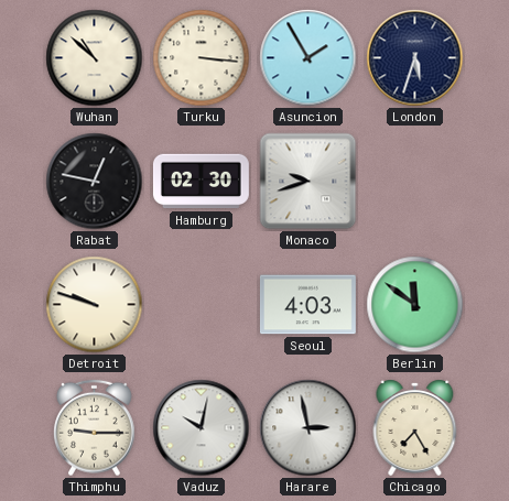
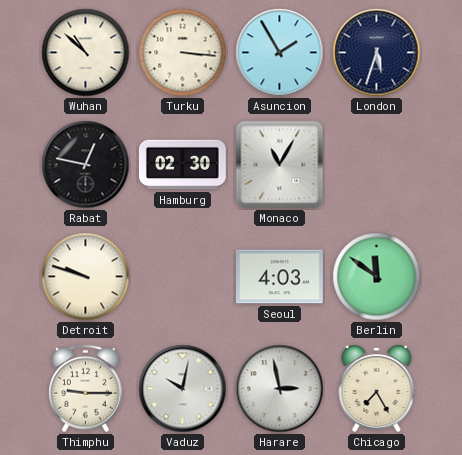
Monaco: 9:42 -> 11:05
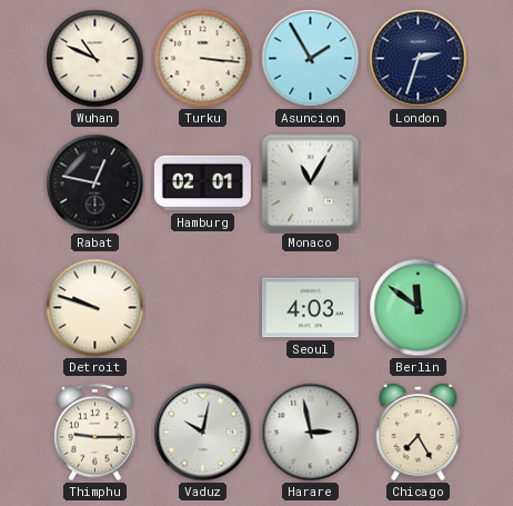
Wuhan: 10:52 -> 10:49
London: 5:33 -> 2:33
Hamburg: 02:30 -> 02:01
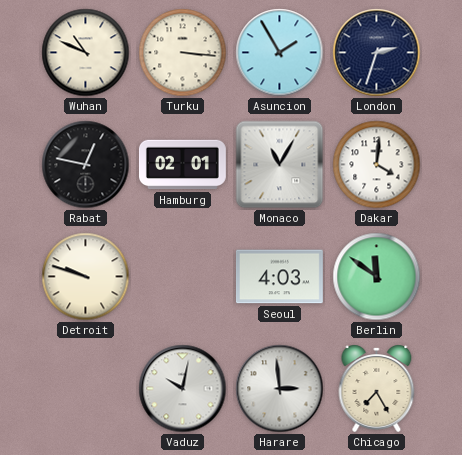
Dakar: none -> 4:01
Thimphu: 9:15 -> none
Harare: 2:58 -> 2:59
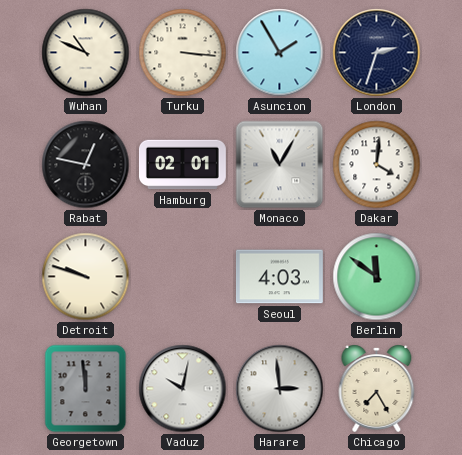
Georgetown: none -> 11:59
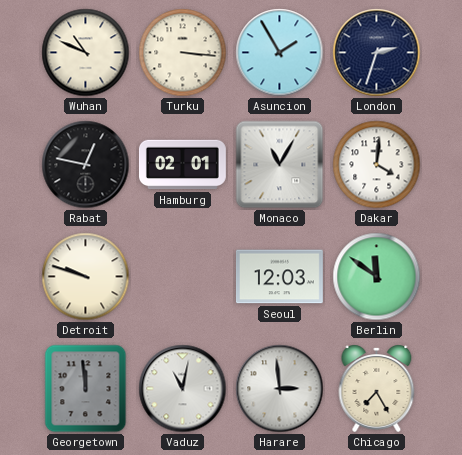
Seoul: 4:03 -> 12:03
Vaduz: 10:02 -> 11:02
